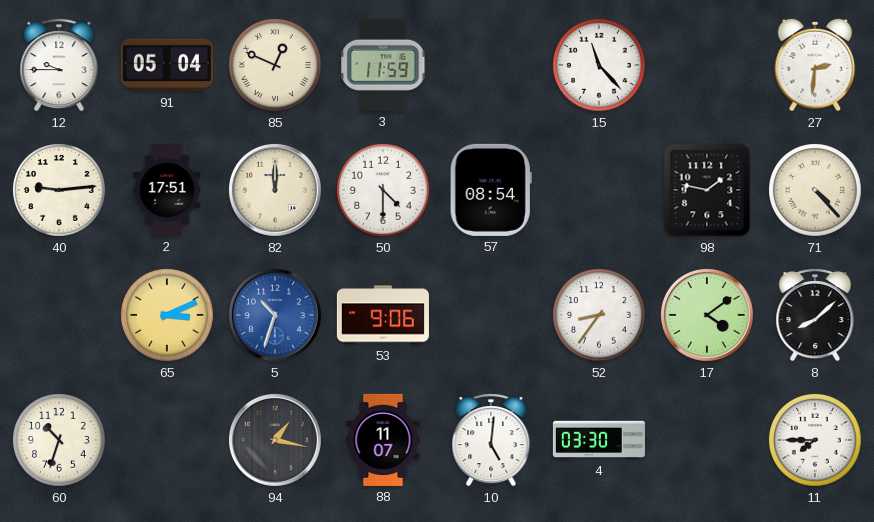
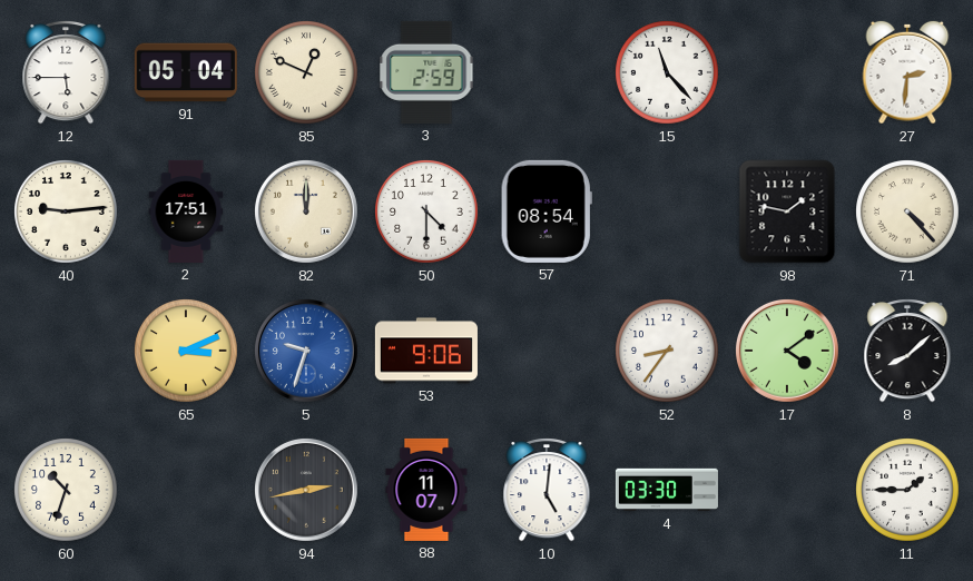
12: 9:45 -> 5:45
3: 11:59 -> 2:59
5: 10:33 -> 9:33
94: 1:17 -> 2:43
11: 7:45 -> 1:45
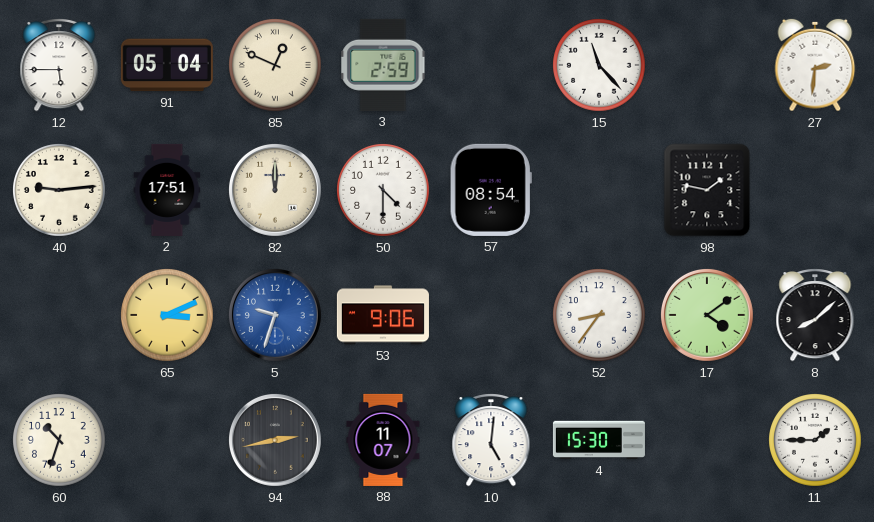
71: 4:23 -> none
4: 03:30 -> 15:30
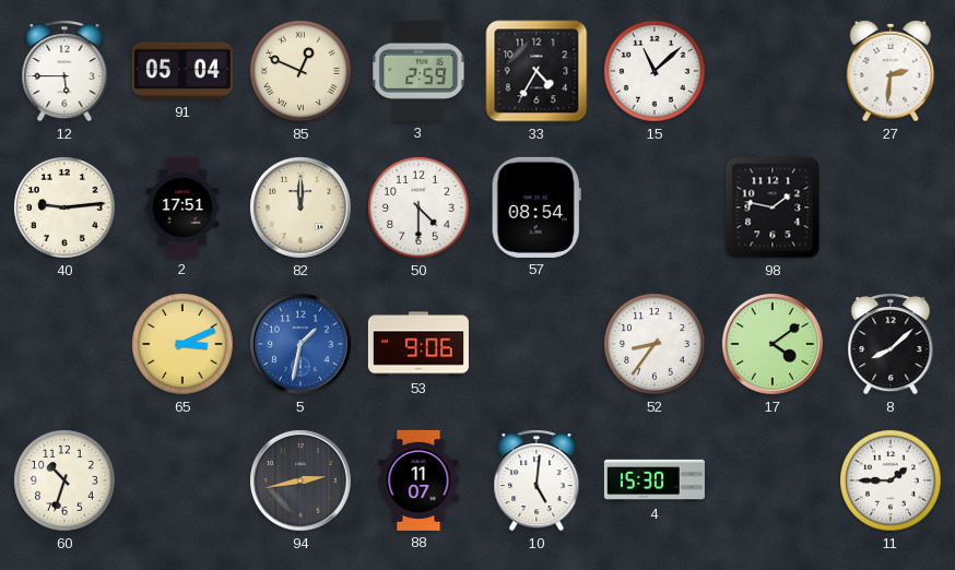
33: none -> 4:35
15: 11:23 -> 11:08
5: 9:33 -> 1:32
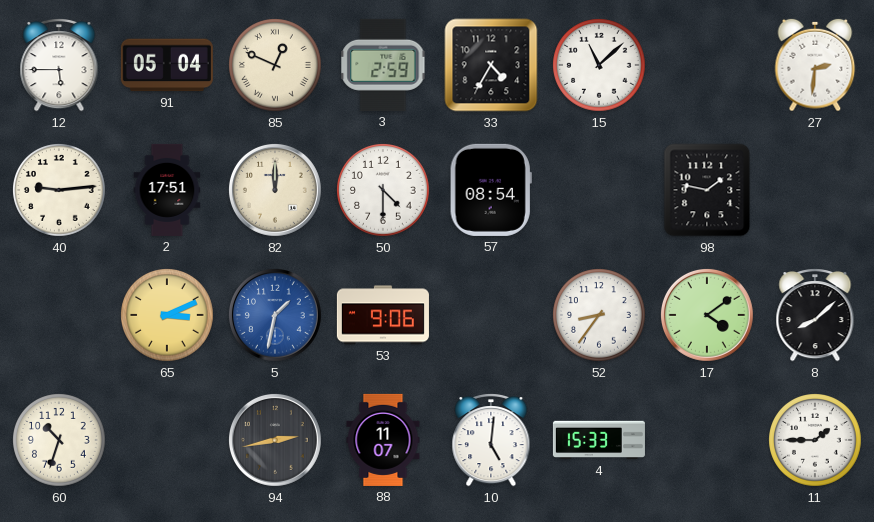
4: 15:30 -> 15:33
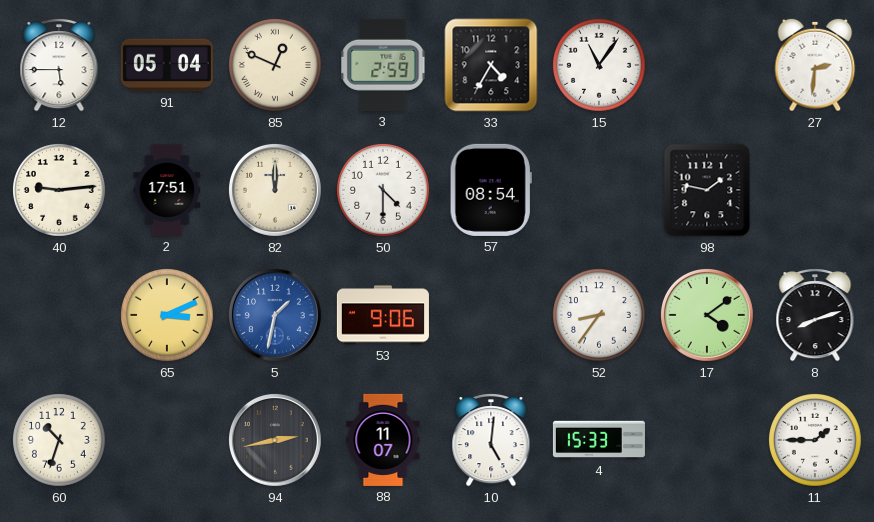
15: 11:08 -> 11:06
8: 8:08 -> 8:12
